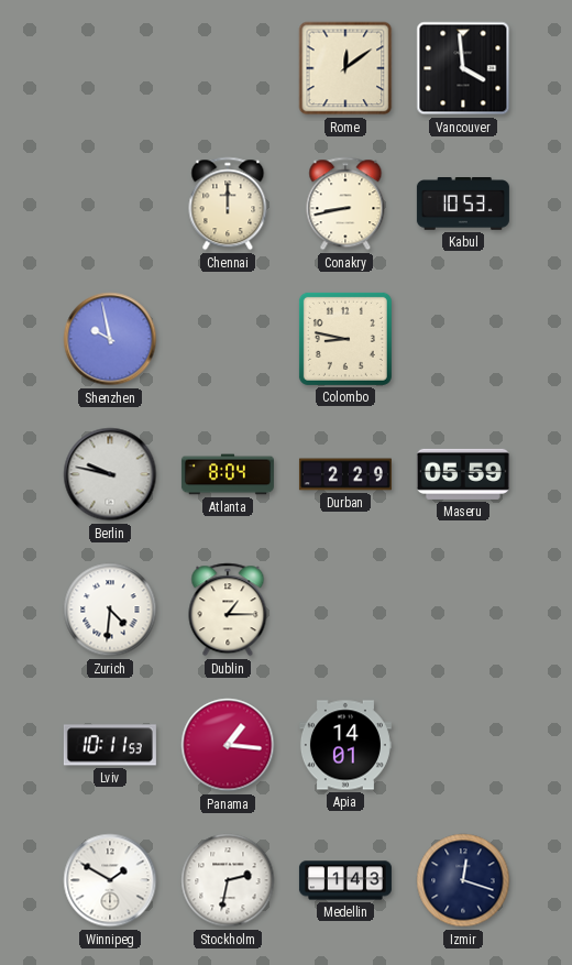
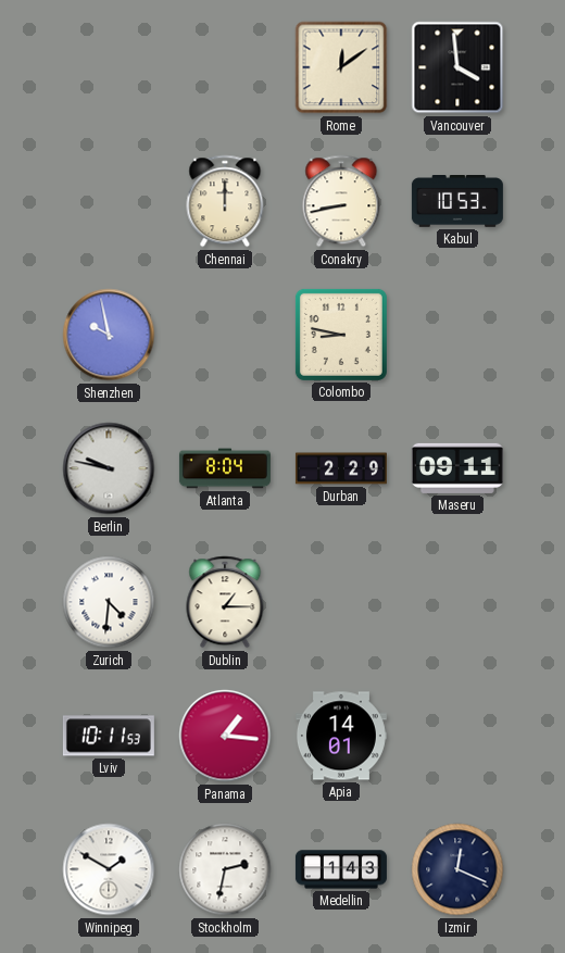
Maseru: 05:59 -> 09:11
Izmir: 12:18 -> 12:19
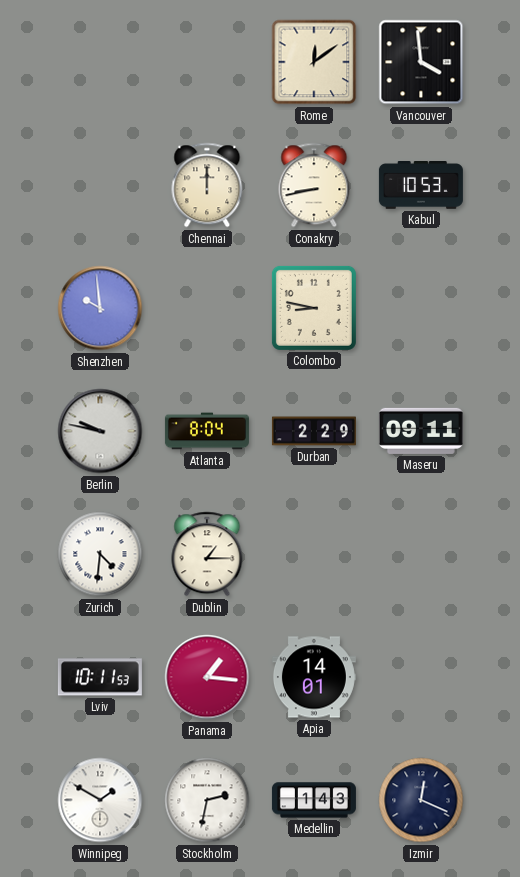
Shenzhen: 9:58 -> 9:59
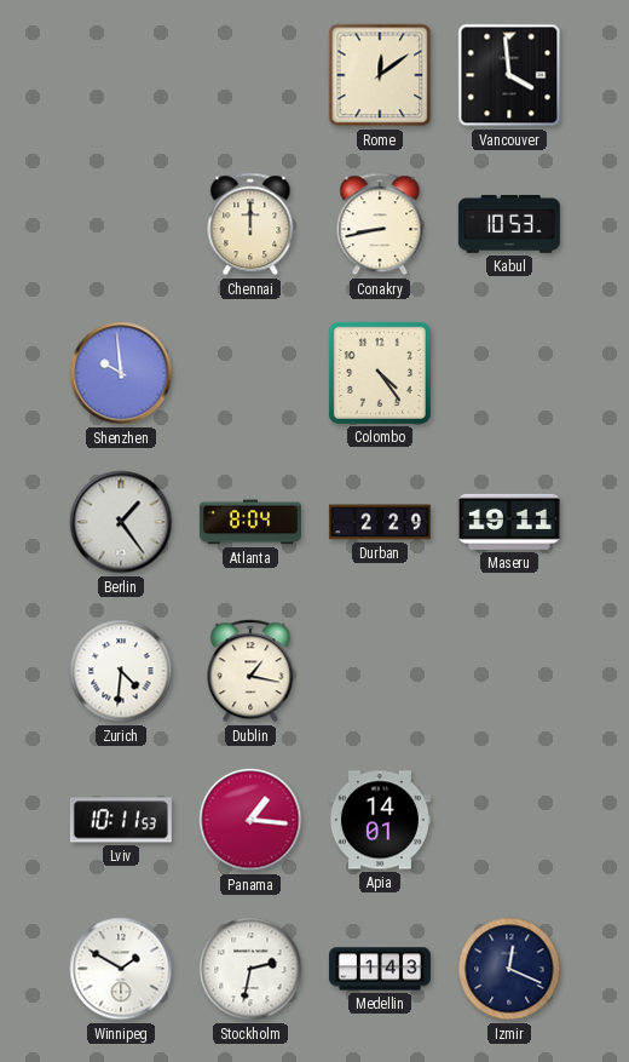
Colombo: 8:47 -> 4:24
Berlin: 9:47 -> 1:24
Maseru: 09:11 -> 19:11
Dublin: 1:15 -> 1:17
